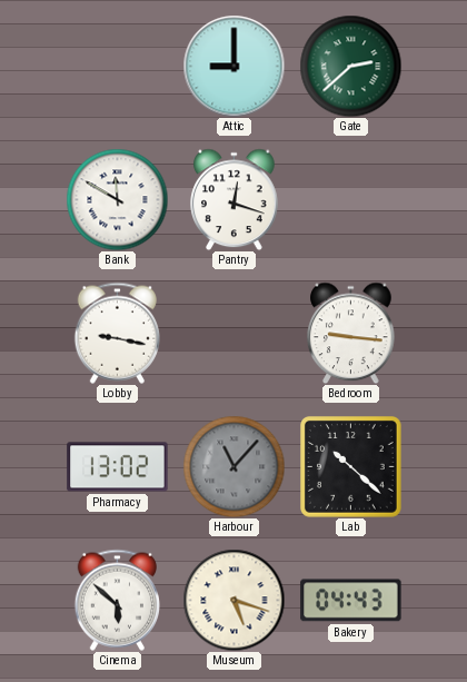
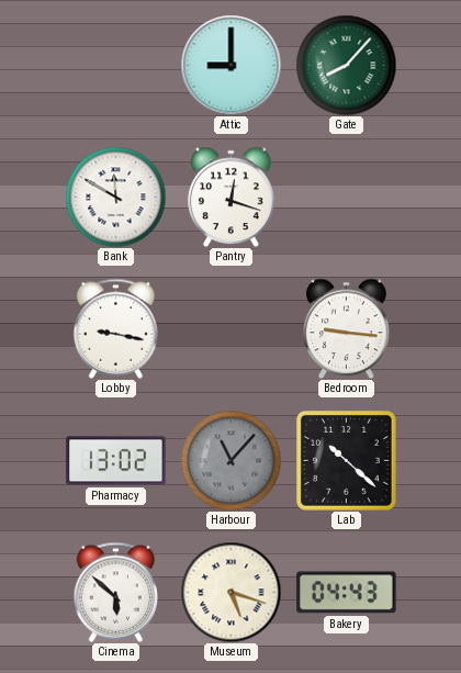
Gate: 2:38 -> 8:07
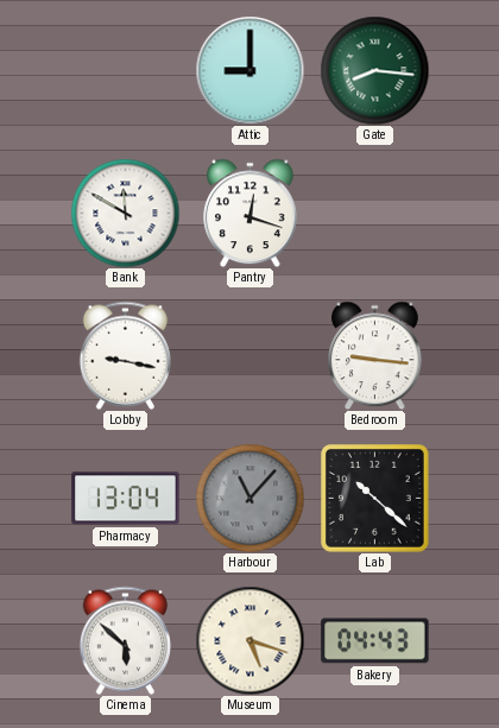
Gate: 8:07 -> 8:16
Pharmacy: 13:02 -> 13:04
